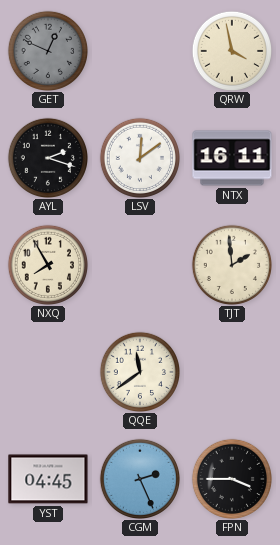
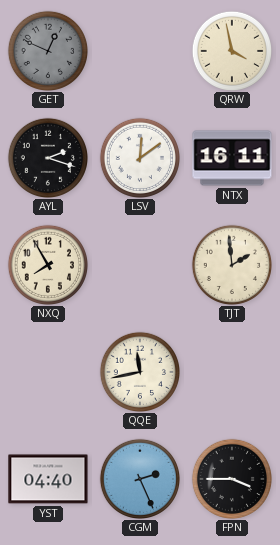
QQE: 11:39 -> 11:43
YST: 04:45 -> 04:40
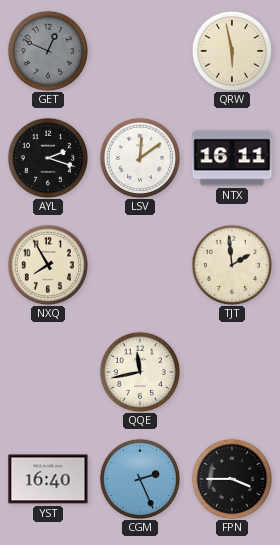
QRW: 3:58 -> 5:58
YST: 04:40 -> 16:40
